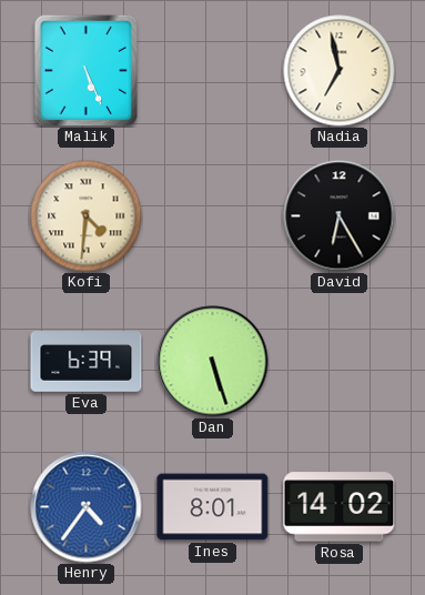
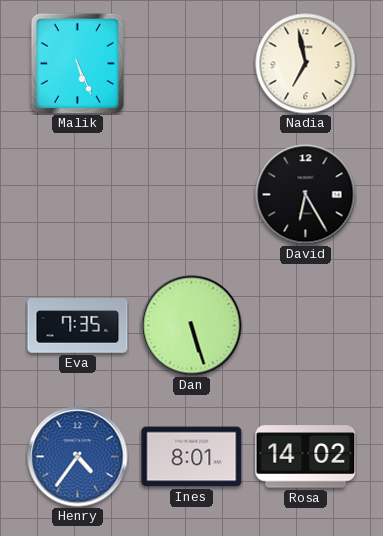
Kofi: 4:31 -> none
Eva: 6:39 -> 7:35
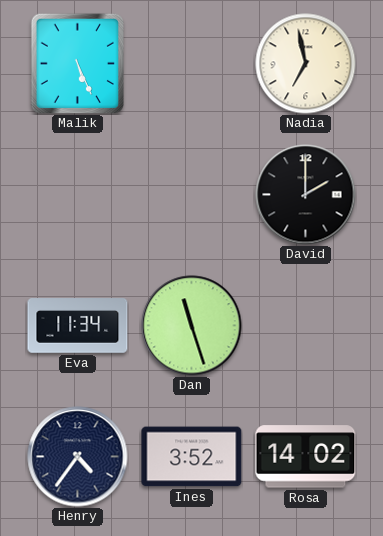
David: 6:25 -> 2:00
Eva: 7:35 -> 11:34
Dan: 5:27 -> 11:27
Henry dial: blue -> navy
Ines: 8:01 -> 3:52
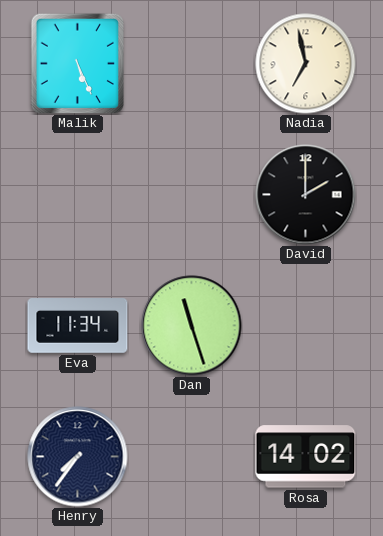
Henry: 4:36 -> 7:36
Ines: 3:52 -> none
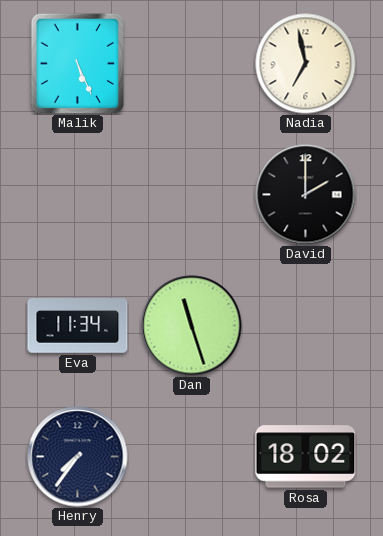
Rosa: 14:02 -> 18:02
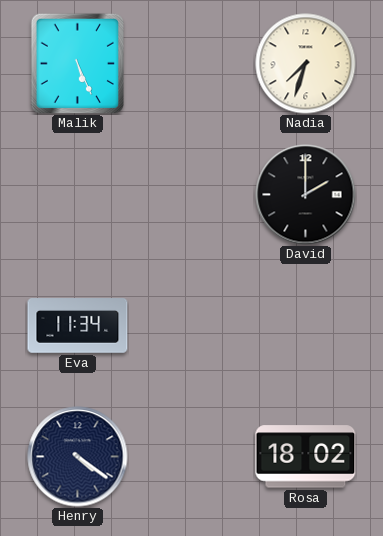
Nadia: 6:58 -> 7:33
Dan: 11:27 -> none
Henry: 7:36 -> 4:21
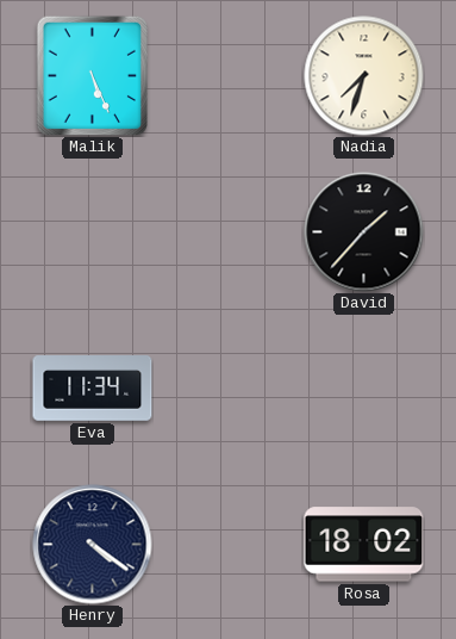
David: 2:00 -> 1:37
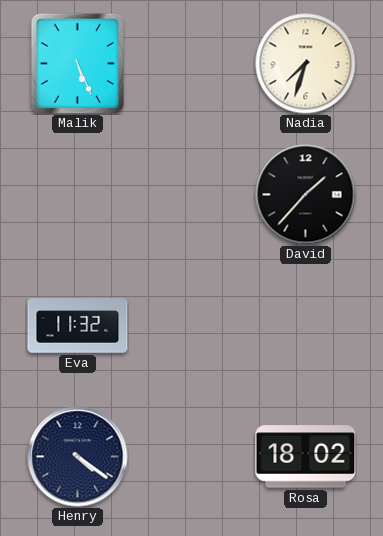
Eva: 11:34 -> 11:32
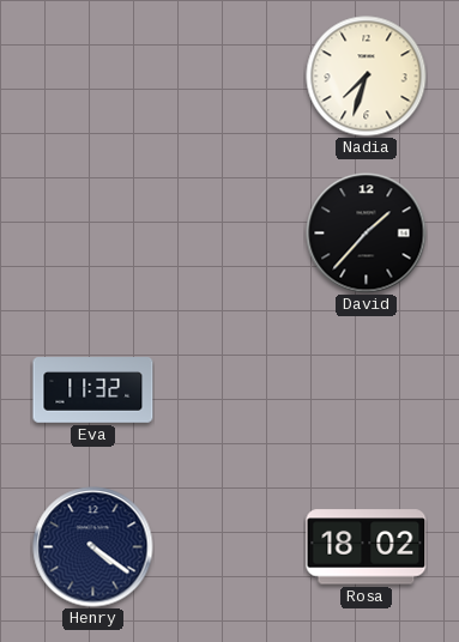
Malik: 5:26 -> none
